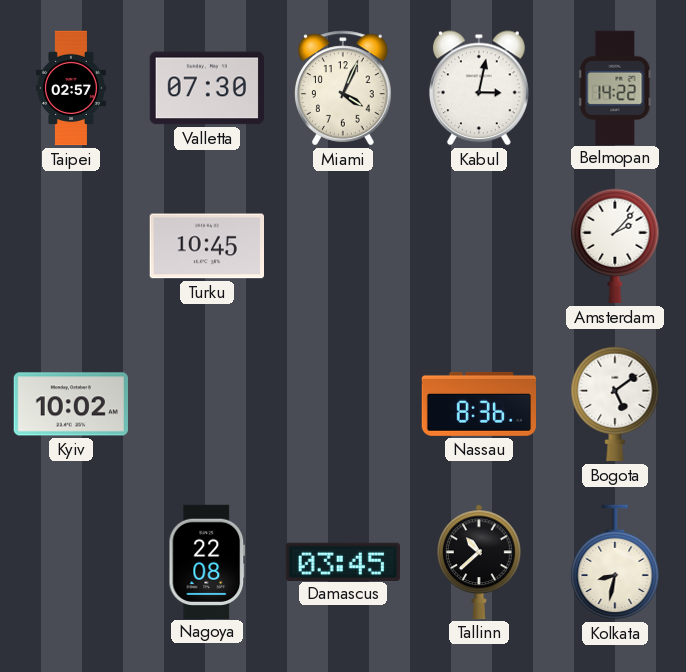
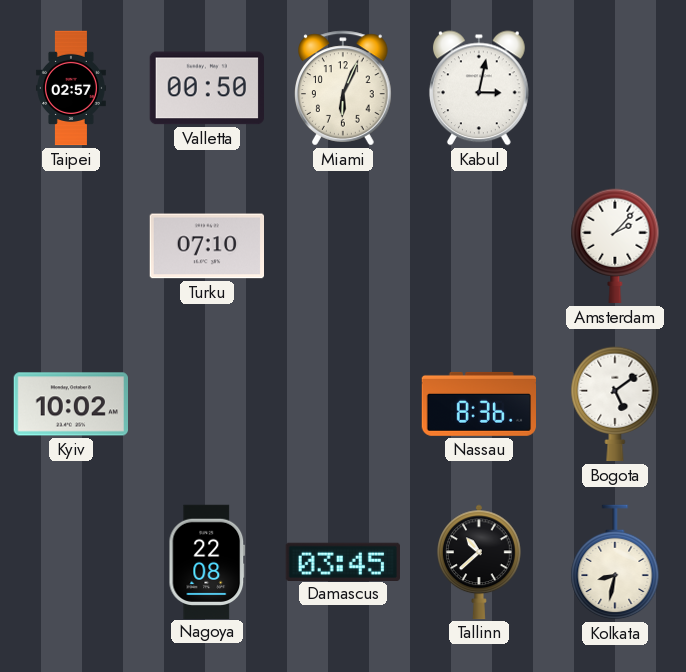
Valletta: 07:30 -> 00:50
Miami: 4:04 -> 6:04
Belmopan: 14:22 -> none
Turku: 10:45 -> 07:10
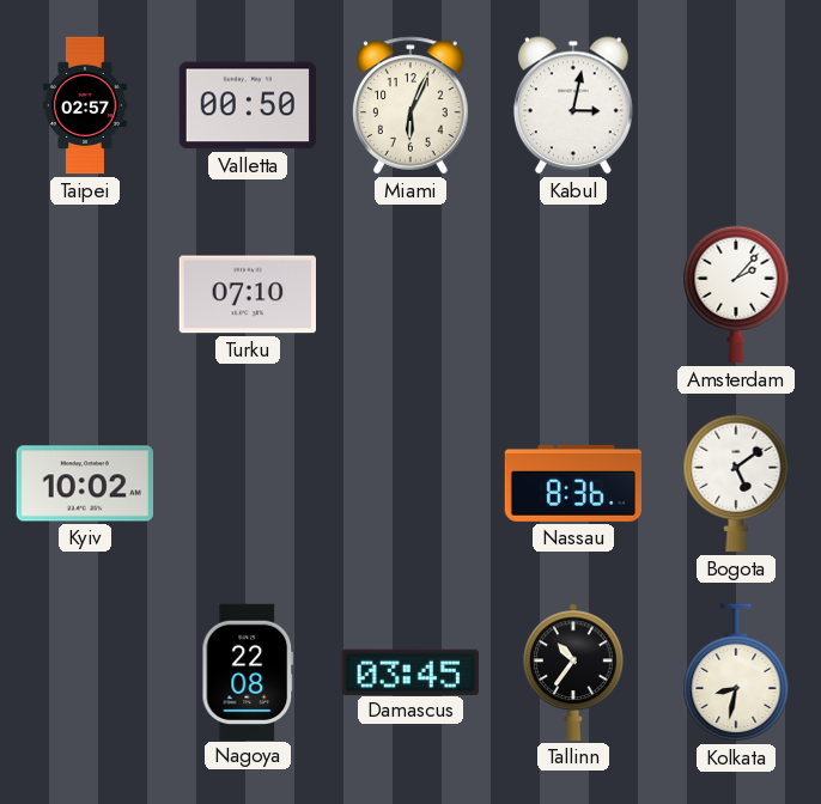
Tallinn: 10:38 -> 10:36
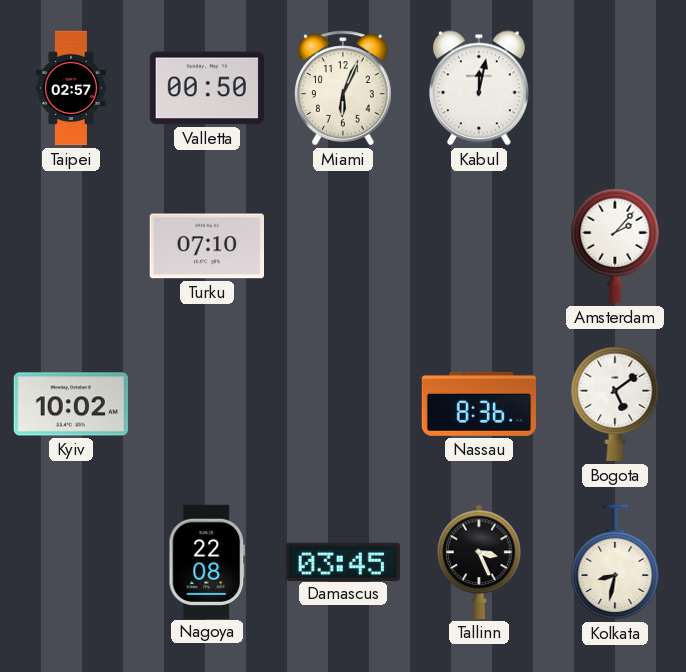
Kabul: 3:02 -> 12:02
Tallinn: 10:36 -> 3:26
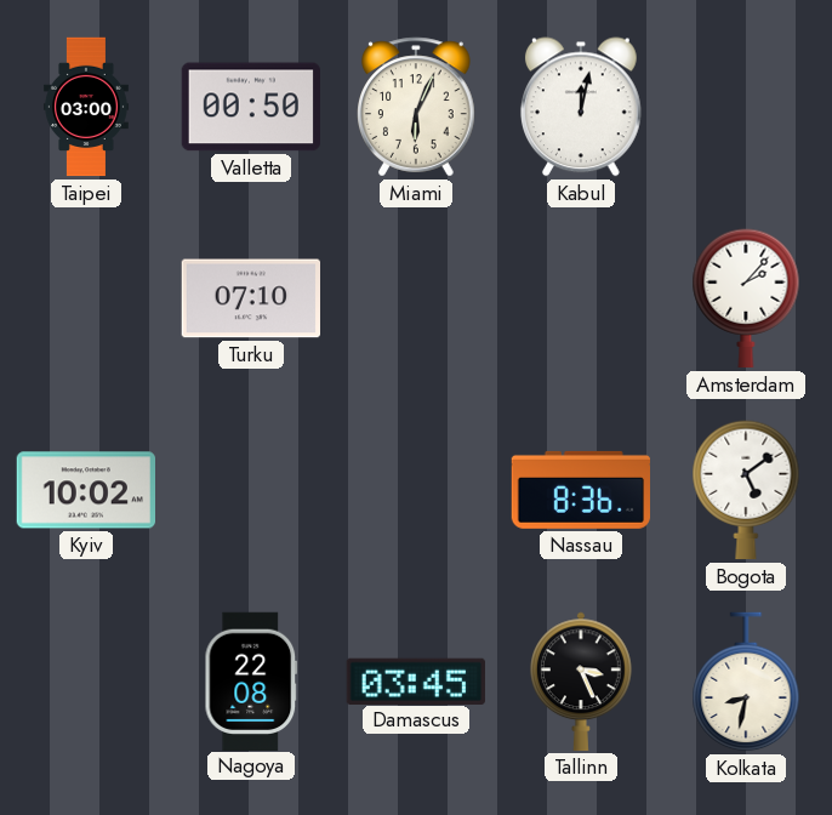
Taipei: 02:57 -> 03:00
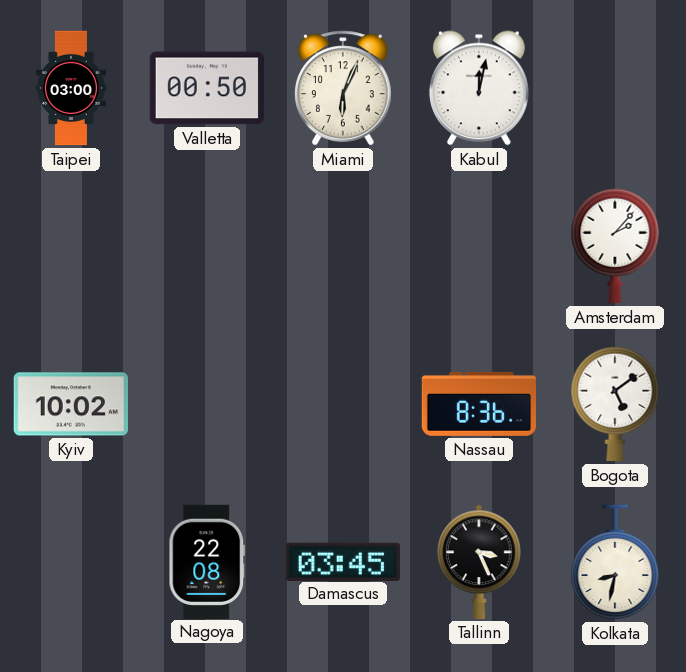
Turku: 07:10 -> none
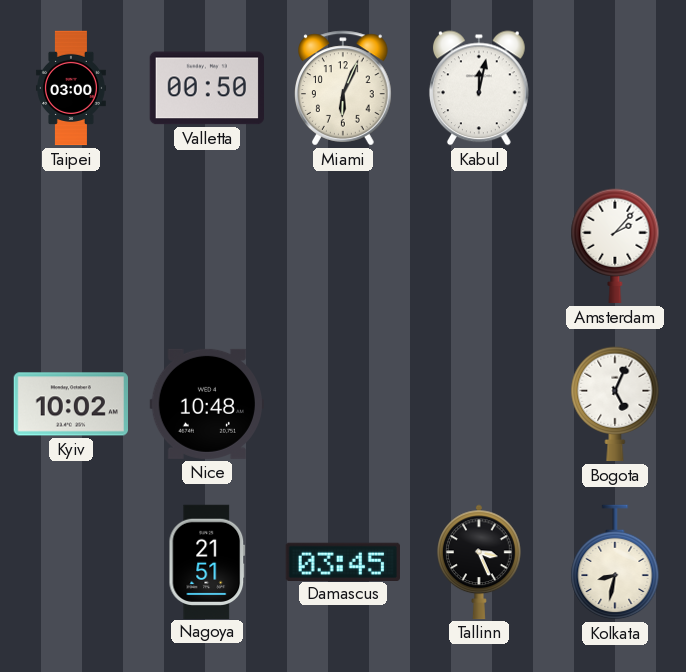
Nice: none -> 10:48
Nassau: 8:36 -> none
Bogota: 5:09 -> 5:04
Nagoya: 22:08 -> 21:51
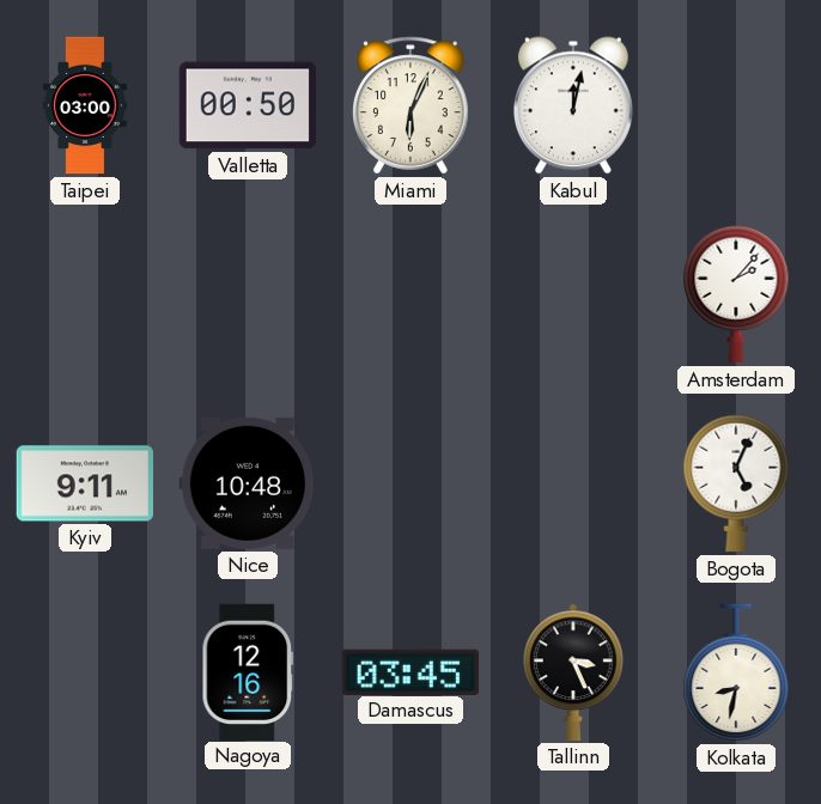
Kyiv: 10:02 -> 9:11
Nagoya: 21:51 -> 12:16
